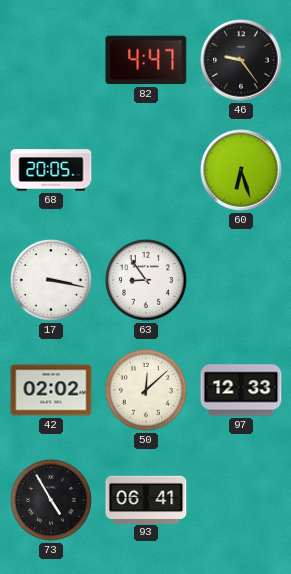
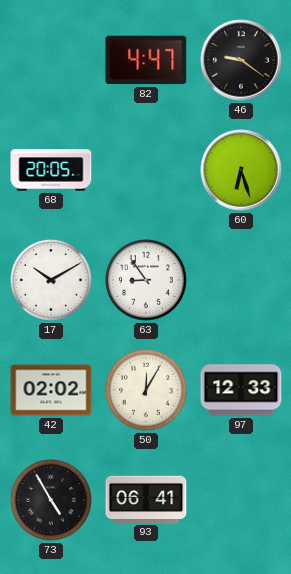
46: 9:24 -> 9:21
17: 3:17 -> 10:10
50: 12:08 -> 12:05
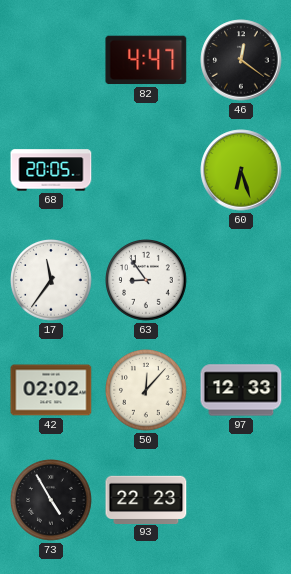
46: 9:21 -> 12:21
17: 10:10 -> 11:36
50: 12:05 -> 12:07
93: 06:41 -> 22:23
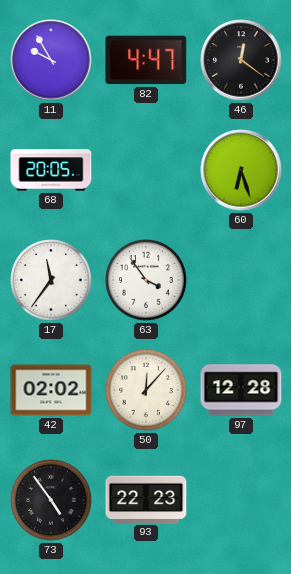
11: none -> 9:55
63: 8:54 -> 3:54
97: 12:33 -> 12:28
73: 4:55 -> 4:54
